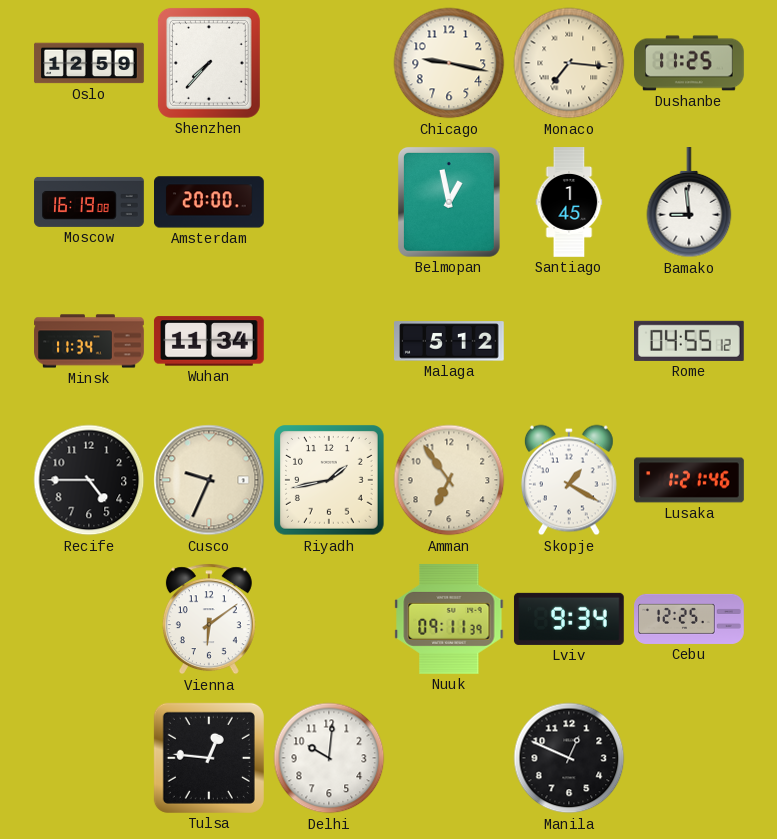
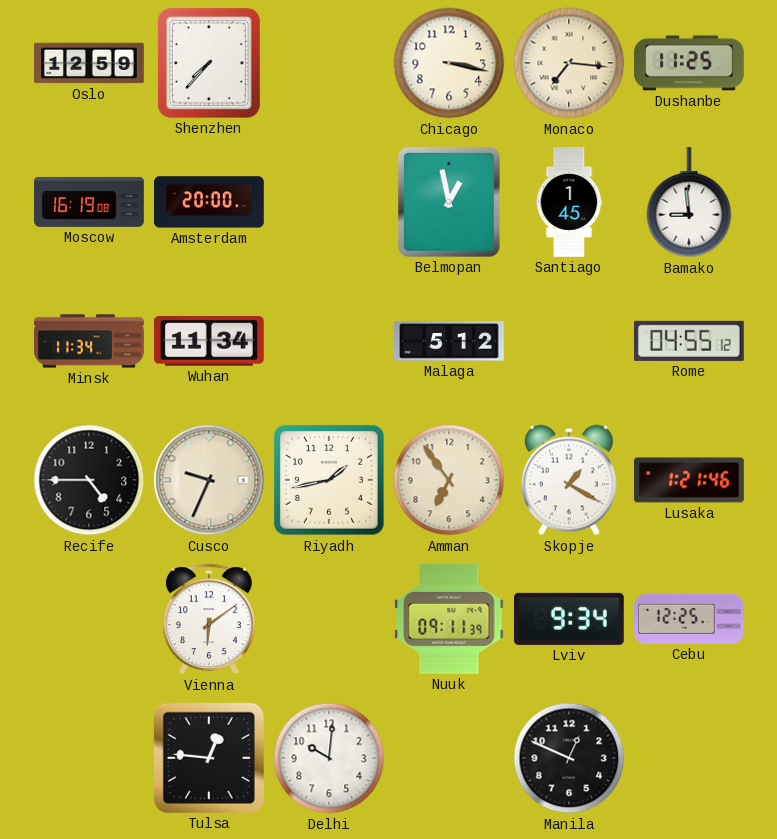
Chicago: 9:17 -> 3:17
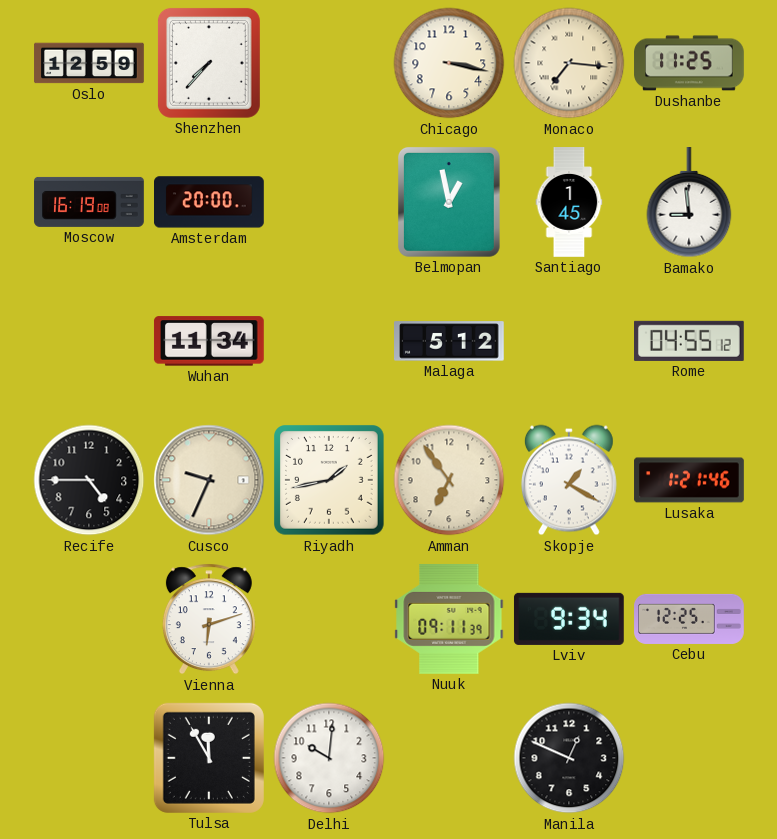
Minsk: 11:34 -> none
Vienna: 6:09 -> 6:12
Tulsa: 12:46 -> 11:55
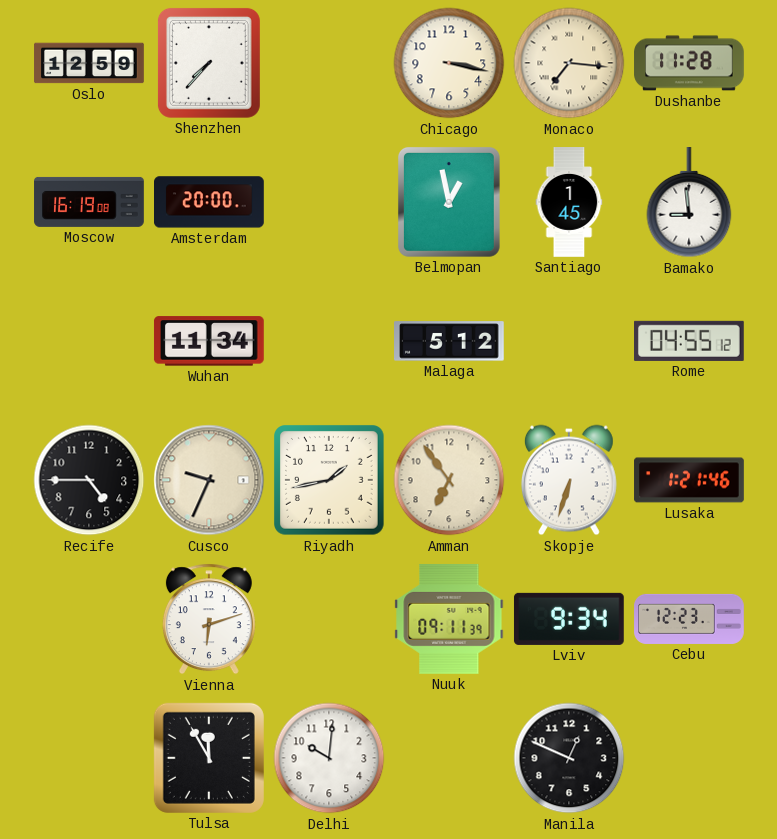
Dushanbe: 11:25 -> 11:28
Skopje: 1:20 -> 6:33
Cebu: 12:25 -> 12:23
